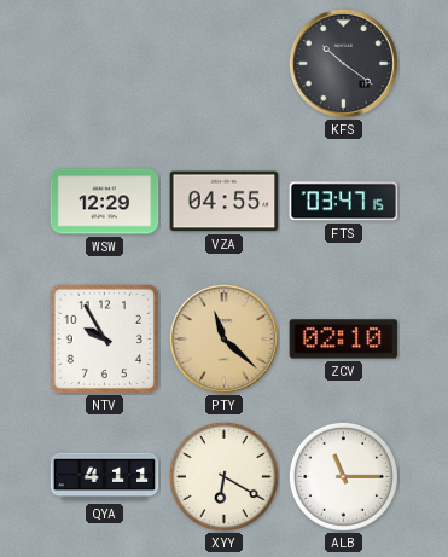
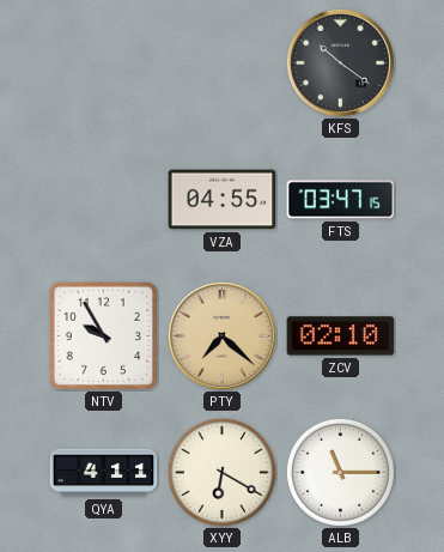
WSW: 12:29 -> none
PTY: 11:22 -> 7:22
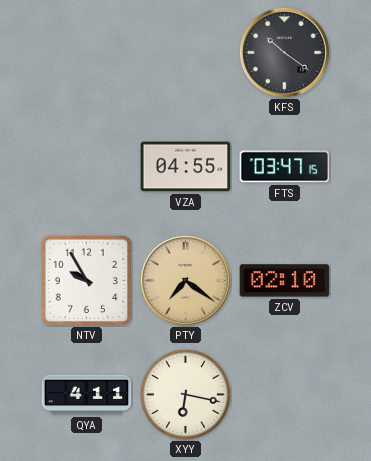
PTY: 7:22 -> 7:21
XYY: 6:20 -> 6:17
ALB: 11:15 -> none
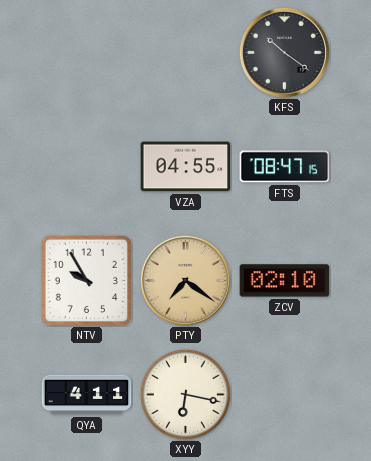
FTS: 03:47 -> 08:47
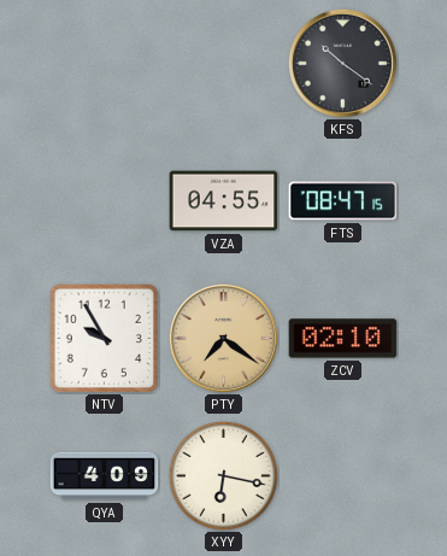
QYA: 4:11 -> 4:09
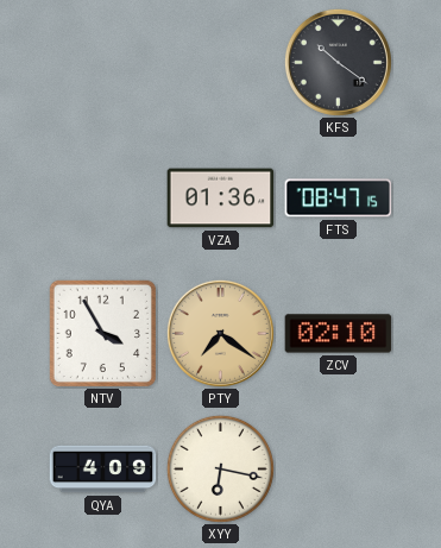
VZA: 04:55 -> 01:36
NTV: 9:55 -> 3:55
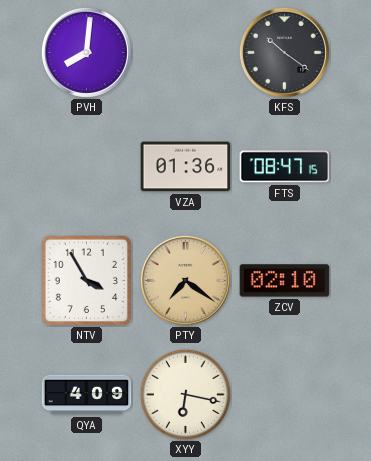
PVH: none -> 8:01
